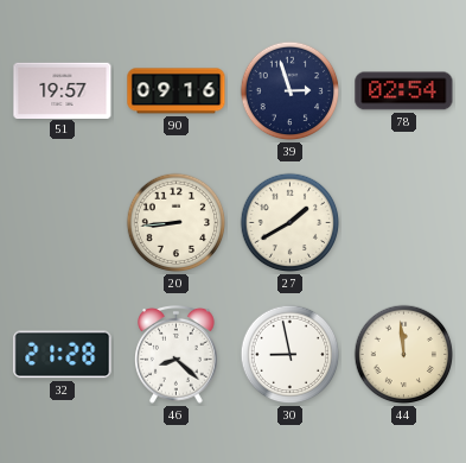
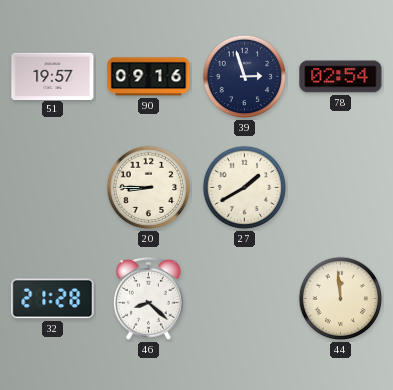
20: 8:44 -> 8:45
30: 8:58 -> none
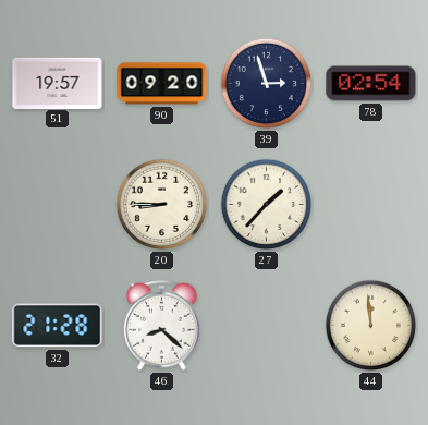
90: 09:16 -> 09:20
27: 1:40 -> 1:37
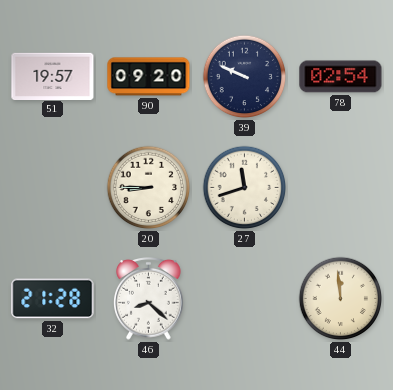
39: 2:57 -> 9:49
27: 1:37 -> 11:42
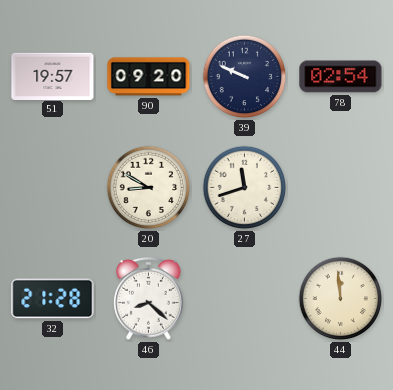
20: 8:45 -> 8:50
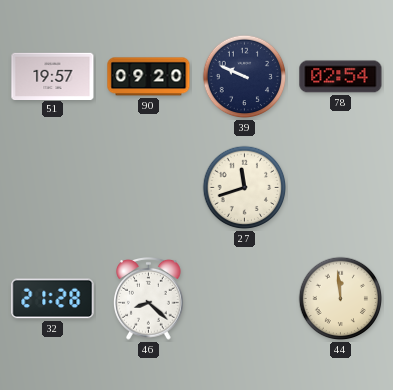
20: 8:50 -> none
